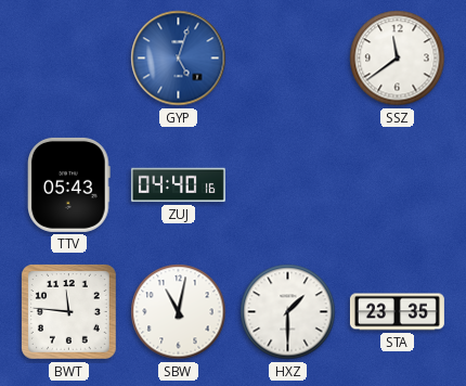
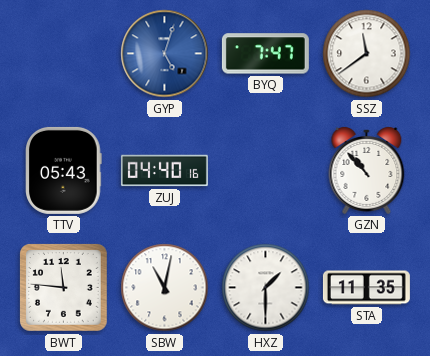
BYQ: none -> 7:47
GZN: none -> 10:53
STA: 23:35 -> 11:35
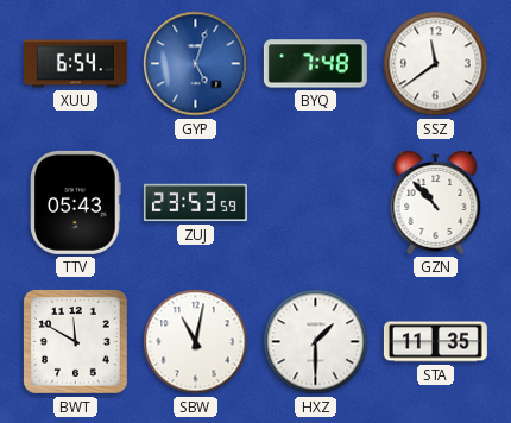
XUU: none -> 6:54
BYQ: 7:47 -> 7:48
ZUJ: 04:40 -> 23:53
BWT: 11:46 -> 11:50
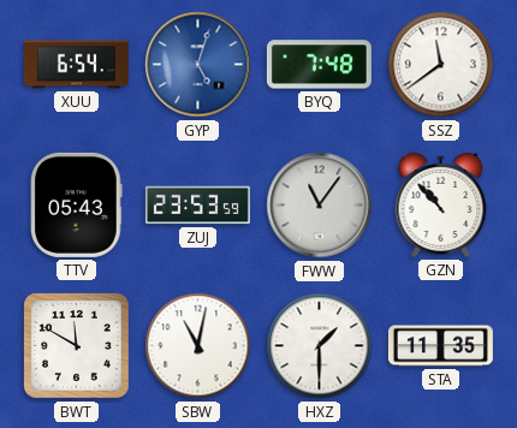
FWW: none -> 11:06
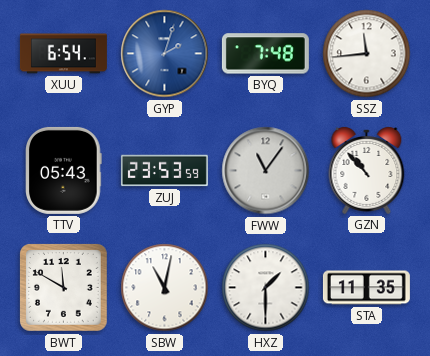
GYP: 5:03 -> 2:03
SSZ: 11:39 -> 11:44
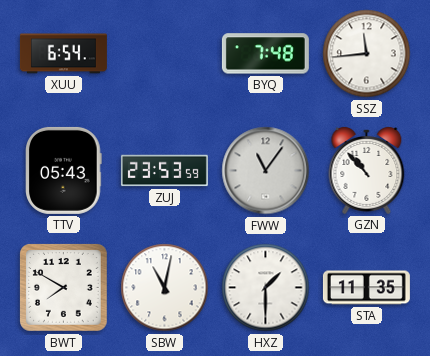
GYP: 2:03 -> none
BWT: 11:50 -> 7:50
